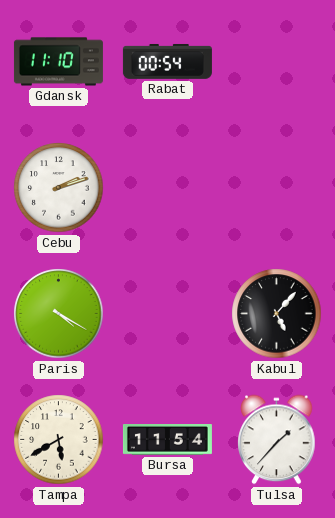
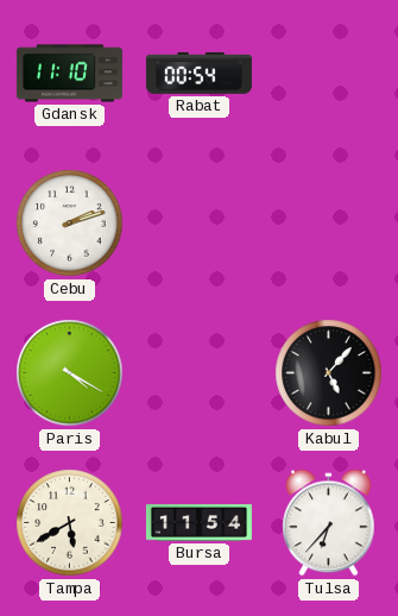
Tulsa: 1:37 -> 6:37
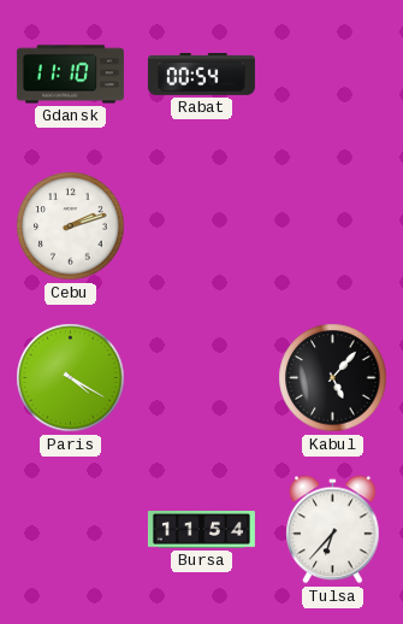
Tampa: 5:40 -> none
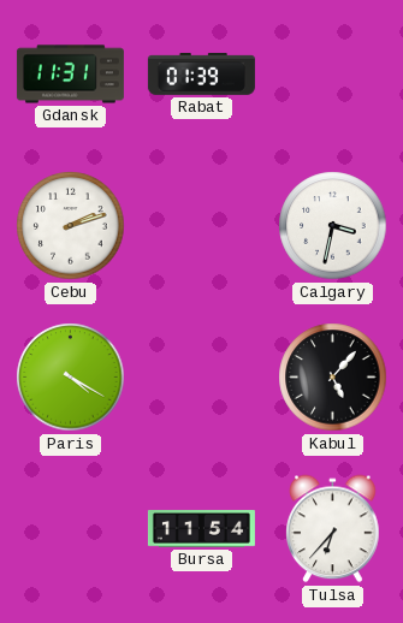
Gdansk: 11:10 -> 11:31
Rabat: 00:54 -> 01:39
Calgary: none -> 3:32
